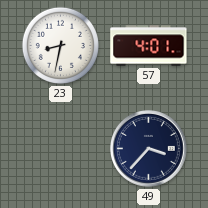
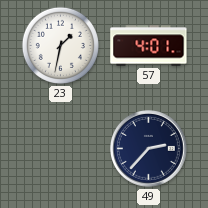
23: 8:32 -> 1:32
49: 3:37 -> 2:37
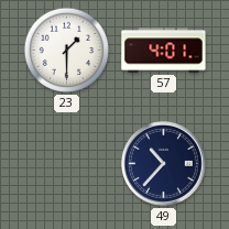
23: 1:32 -> 1:30
49: 2:37 -> 10:37
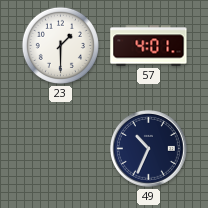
49: 10:37 -> 10:34
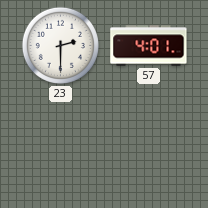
23: 1:30 -> 2:30
49: 10:34 -> none
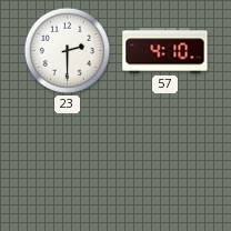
57: 4:01 -> 4:10
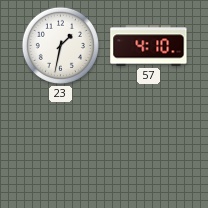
23: 2:30 -> 1:32
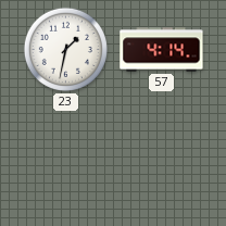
57: 4:10 -> 4:14
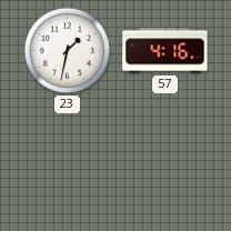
57: 4:14 -> 4:16
